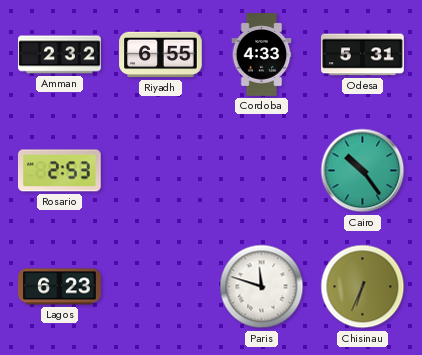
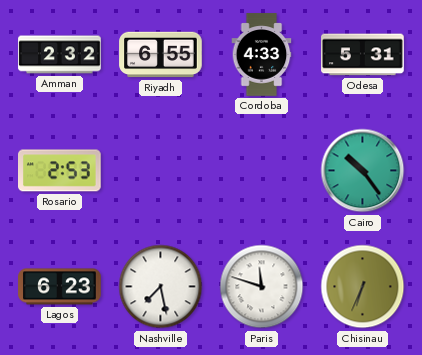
Nashville: none -> 7:28
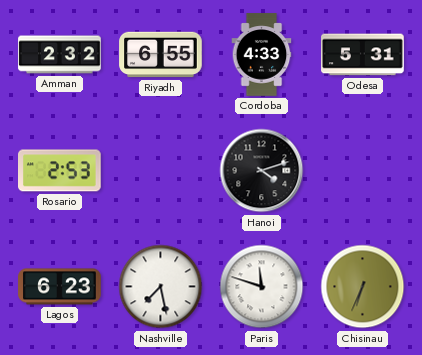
Hanoi: none -> 4:12
Cairo: 10:24 -> none
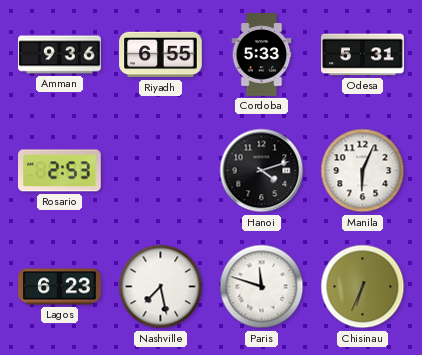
Amman: 2:32 -> 9:36
Cordoba: 4:33 -> 5:33
Manila: none -> 6:04
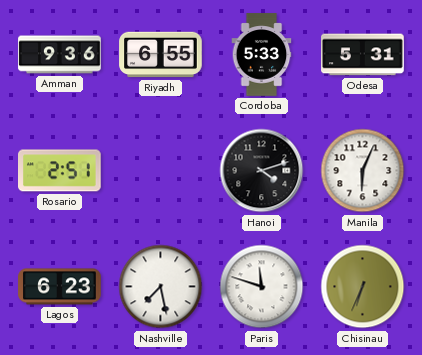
Rosario: 2:53 -> 2:51
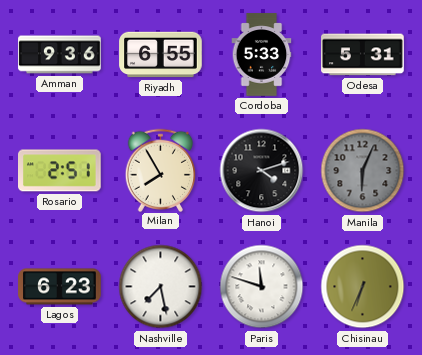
Milan: none -> 7:55
Manila dial: white -> grey
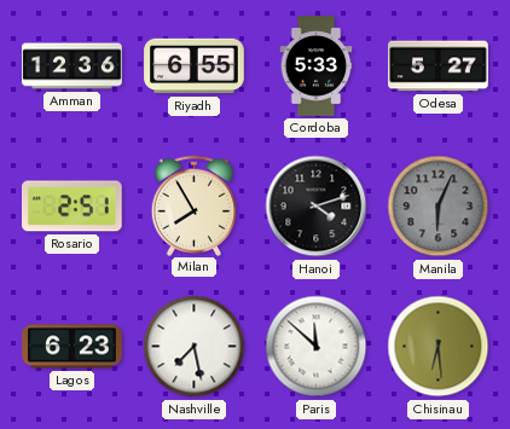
Amman: 9:36 -> 12:36
Odesa: 5:31 -> 5:27
Paris: 11:48 -> 11:52
Chisinau: 6:34 -> 6:29
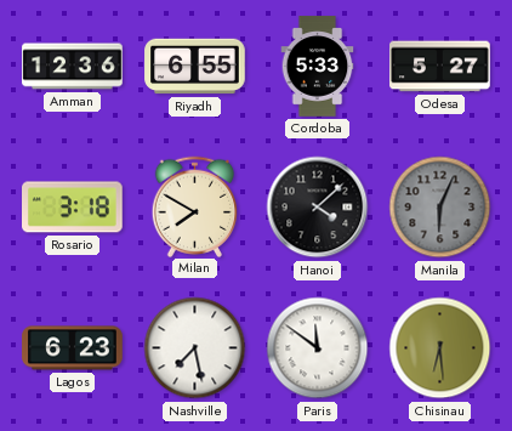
Rosario: 2:51 -> 3:18
Milan: 7:55 -> 7:50
Hanoi: 4:12 -> 4:08
Paris: 11:52 -> 11:51
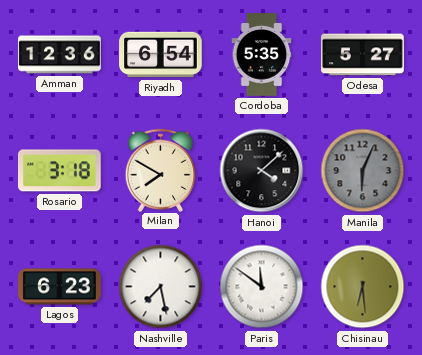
Riyadh: 6:55 -> 6:54
Cordoba: 5:33 -> 5:35
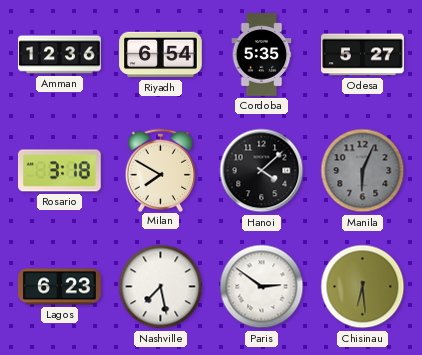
Paris: 11:51 -> 2:51
